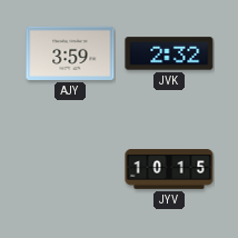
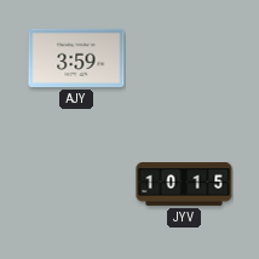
JVK: 2:32 -> none
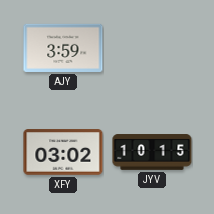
XFY: none -> 03:02
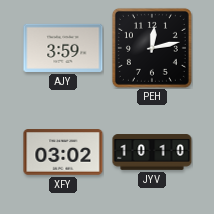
PEH: none -> 12:13
JYV: 10:15 -> 10:10
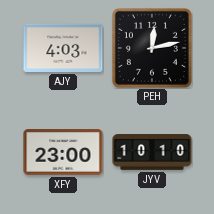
AJY: 3:59 -> 4:03
XFY: 03:02 -> 23:00
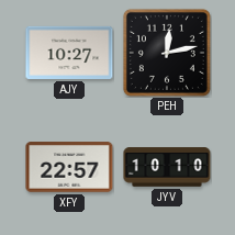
AJY: 4:03 -> 10:27
XFY: 23:00 -> 22:57
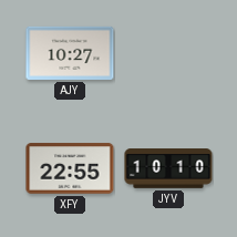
PEH: 12:13 -> none
XFY: 22:57 -> 22:55
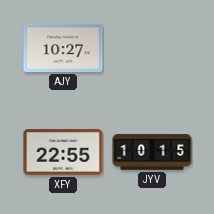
JYV: 10:10 -> 10:15
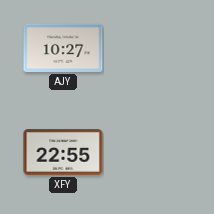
JYV: 10:15 -> none
